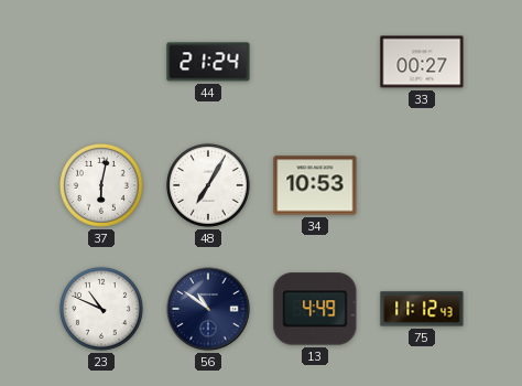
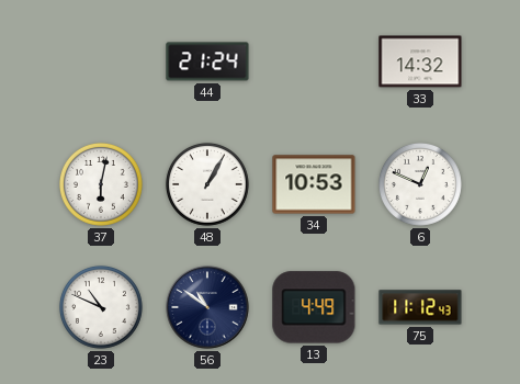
33: 00:27 -> 14:32
48: 7:05 -> 1:05
6: none -> 12:49
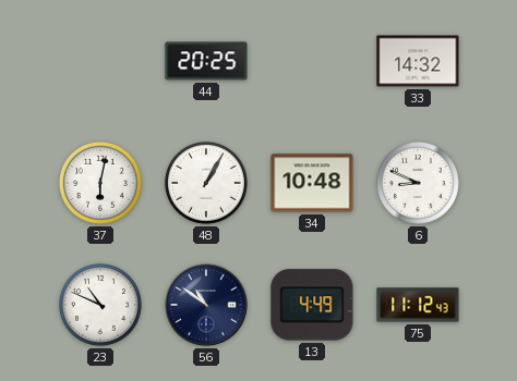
44: 21:24 -> 20:25
34: 10:53 -> 10:48
6: 12:49 -> 8:49
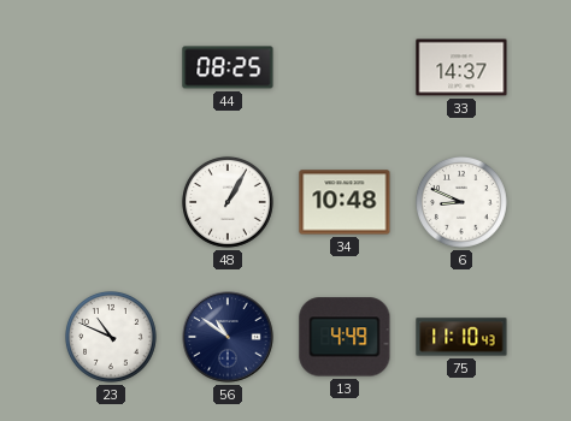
44: 20:25 -> 08:25
33: 14:32 -> 14:37
37: 6:02 -> none
75: 11:12 -> 11:10
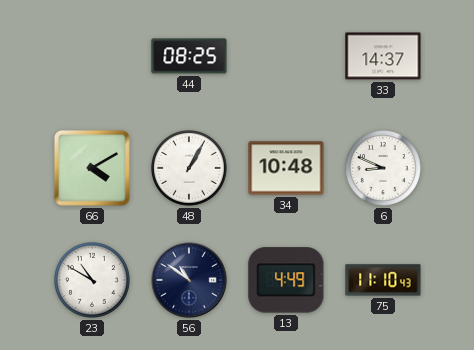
66: none -> 4:10
23: 10:49 -> 10:50
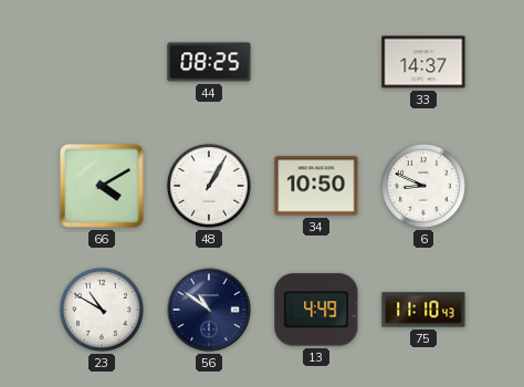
34: 10:48 -> 10:50
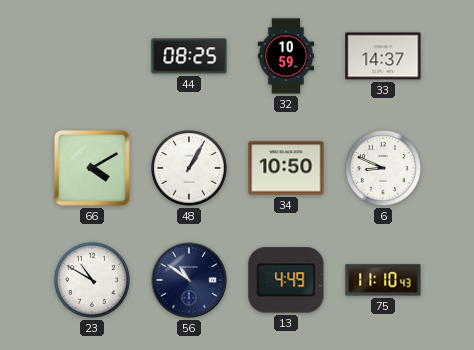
32: none -> 10:59
